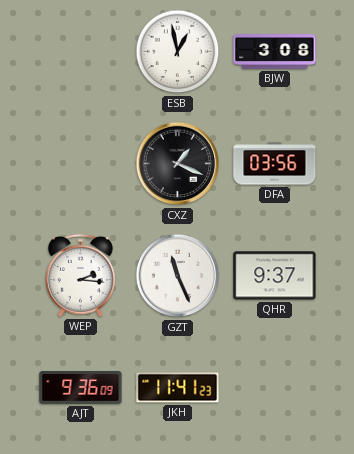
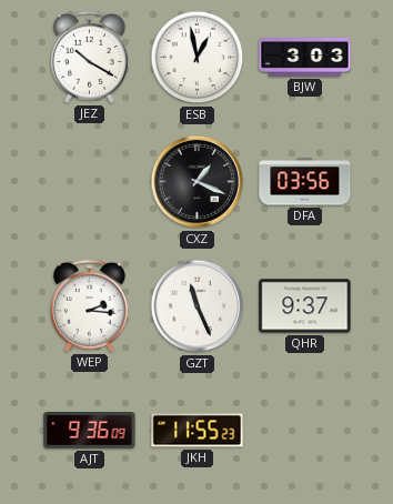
JEZ: none -> 10:20
BJW: 3:08 -> 3:03
JKH: 11:41 -> 11:55
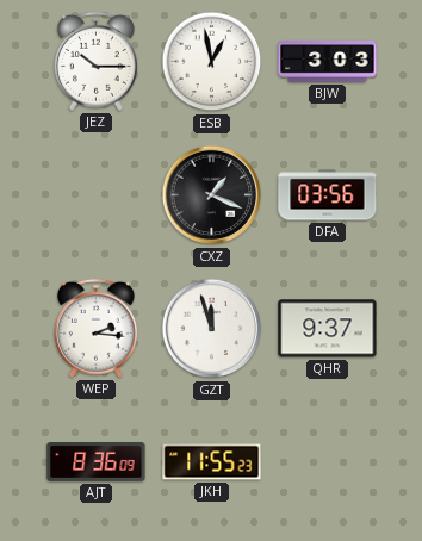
JEZ: 10:20 -> 10:15
GZT: 11:26 -> 11:57
AJT: 9:36 -> 8:36
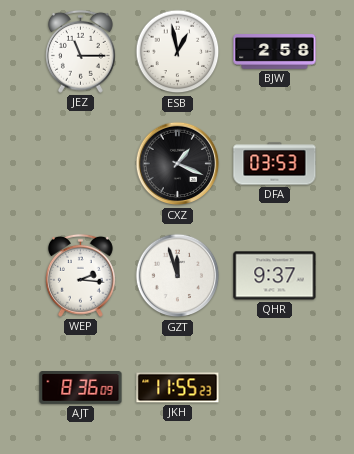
JEZ: 10:15 -> 11:15
BJW: 3:03 -> 2:58
DFA: 03:56 -> 03:53
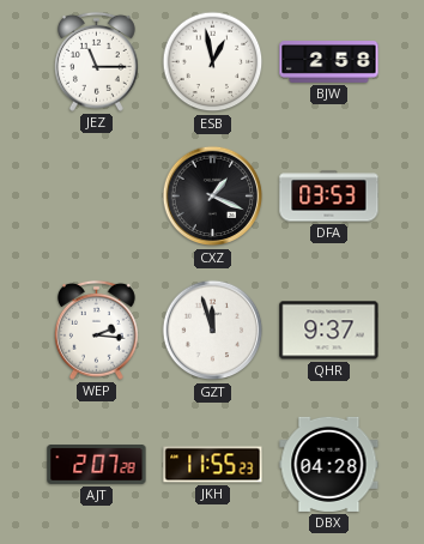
AJT: 8:36 -> 2:07
DBX: none -> 04:28
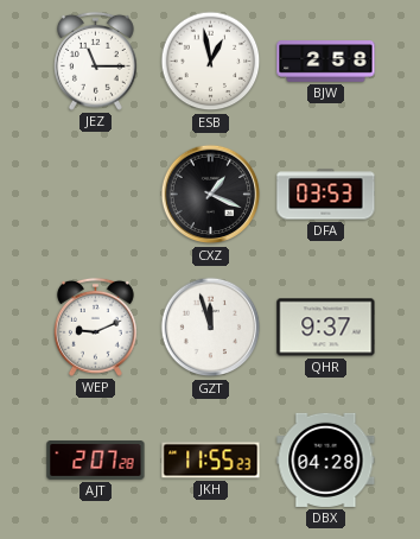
WEP: 2:16 -> 9:11
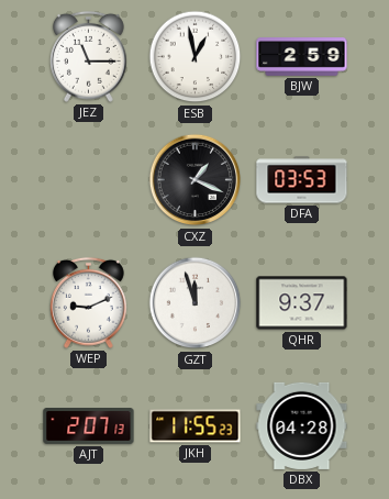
BJW: 2:58 -> 2:59
AJT: 2:07:28 -> 2:07:13
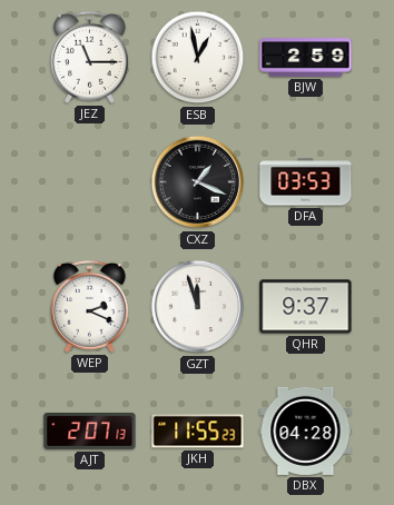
WEP: 9:11 -> 2:19
